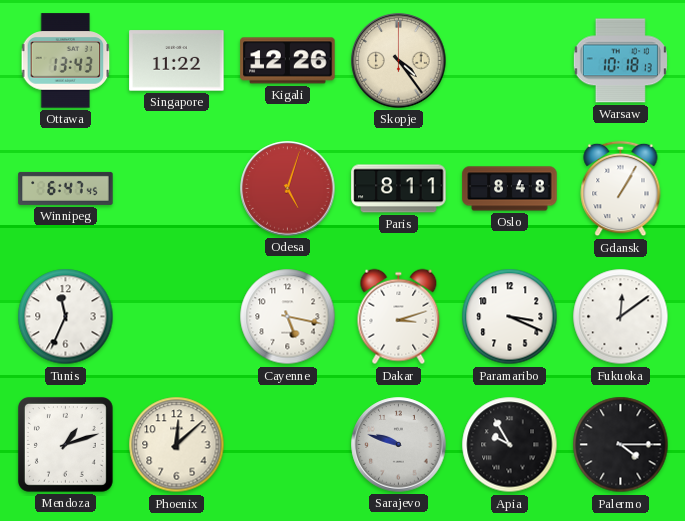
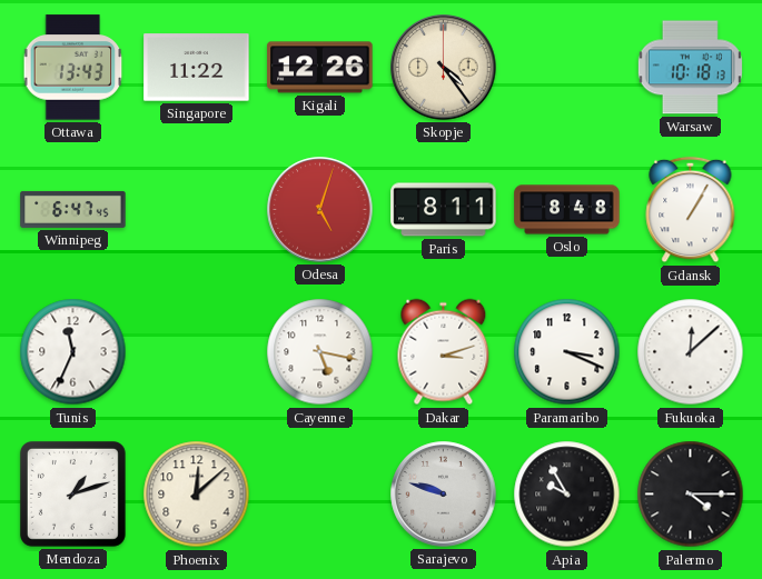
Fukuoka: 12:09 -> 12:08
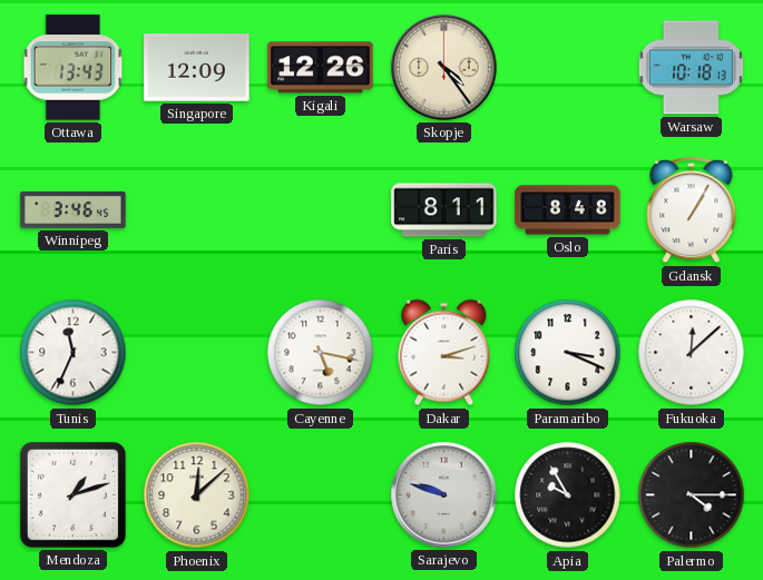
Singapore: 11:22 -> 12:09
Winnipeg: 6:47 -> 3:46
Odesa: 5:03 -> none
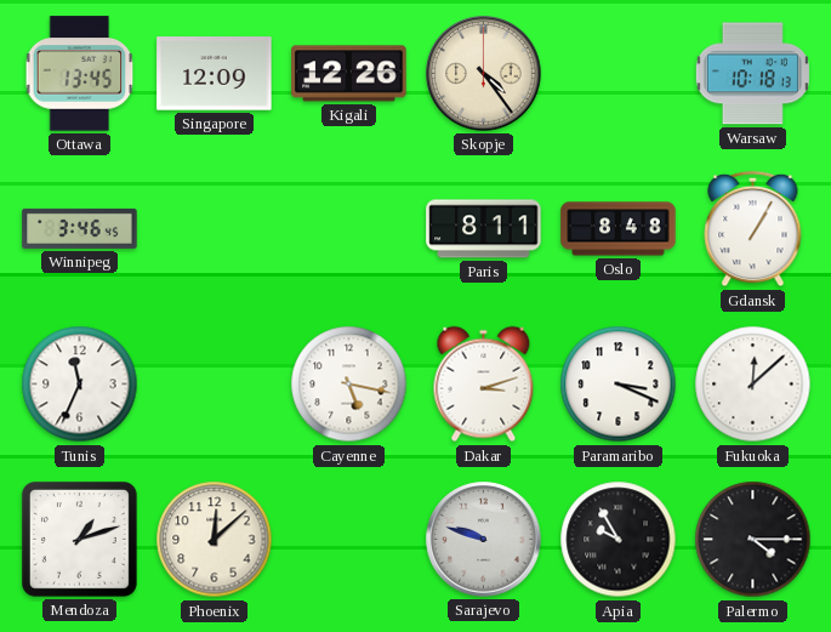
Ottawa: 13:43 -> 13:45
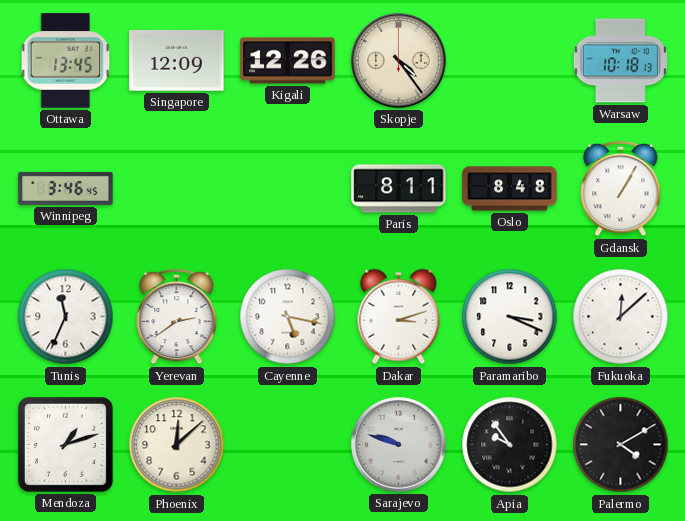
Yerevan: none -> 2:39
Apia: 9:55 -> 9:54
Palermo: 4:15 -> 4:10
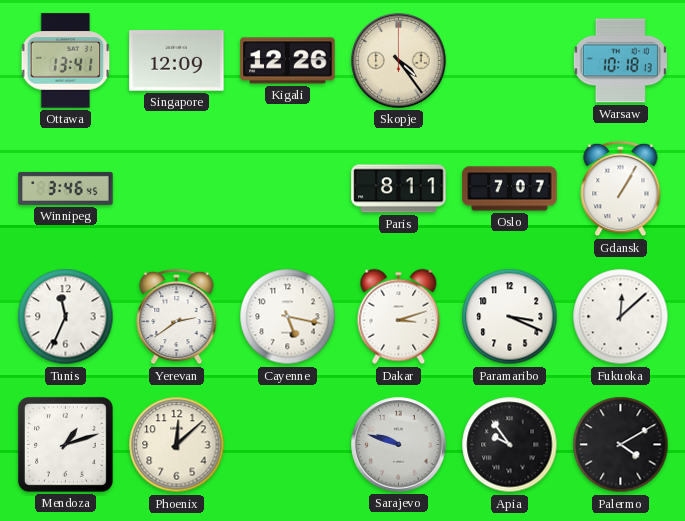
Ottawa: 13:45 -> 13:41
Oslo: 8:48 -> 7:07
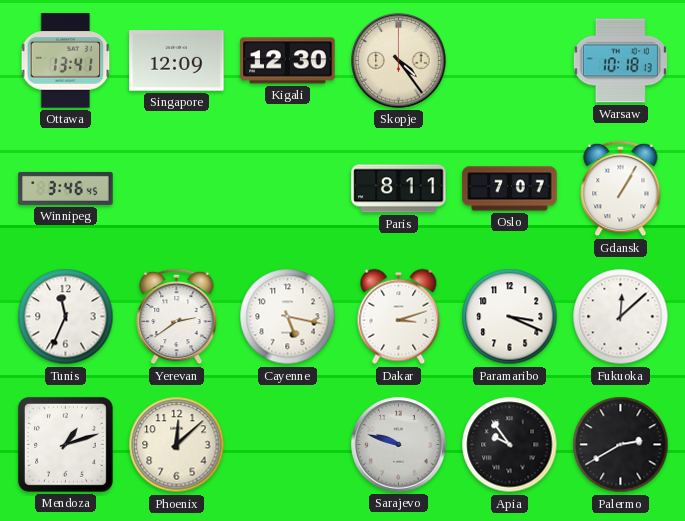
Kigali: 12:26 -> 12:30
Palermo: 4:10 -> 2:40
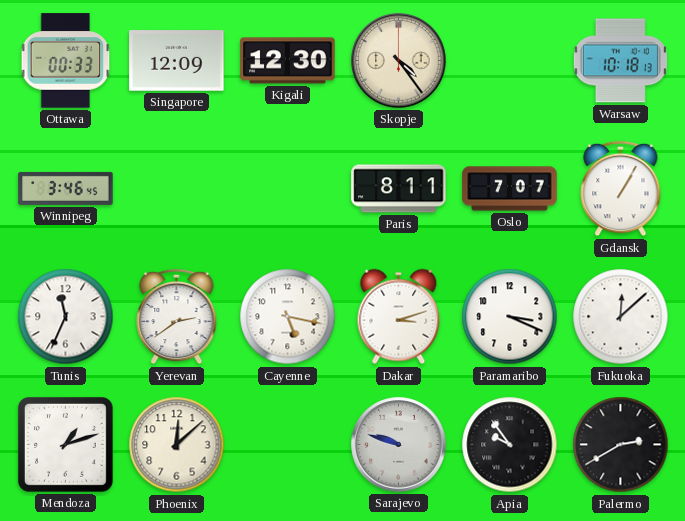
Ottawa: 13:41 -> 00:33
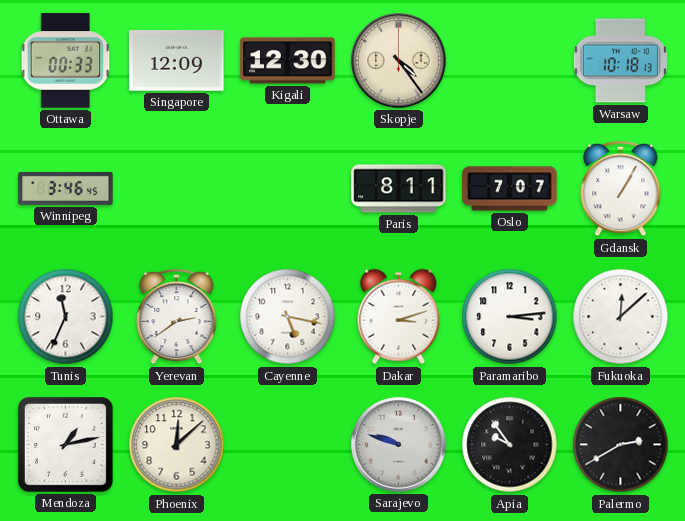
Paramaribo: 3:19 -> 3:14
Mendoza: 1:12 -> 1:13
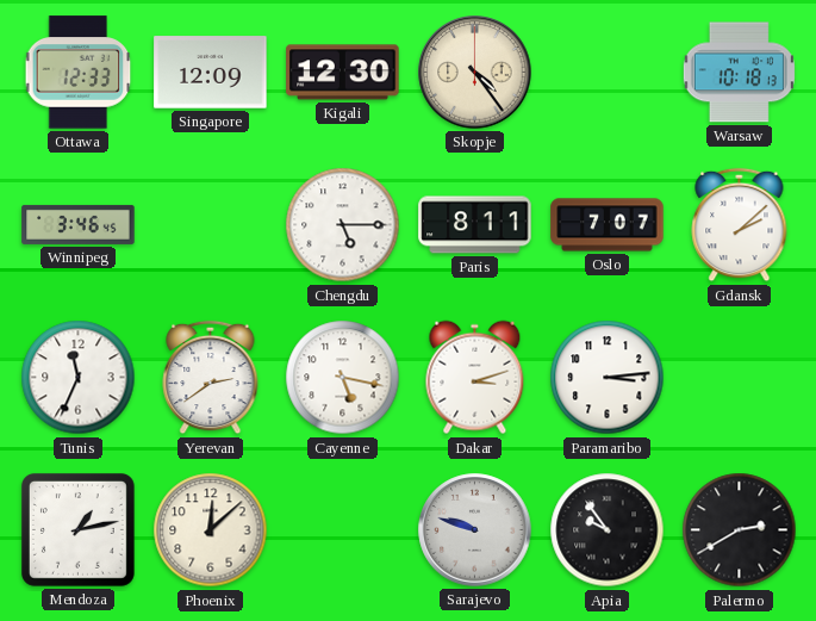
Ottawa: 00:33 -> 12:33
Chengdu: none -> 5:15
Gdansk: 1:05 -> 2:08
Fukuoka: 12:08 -> none
